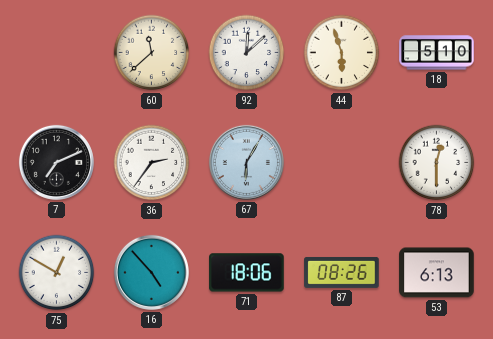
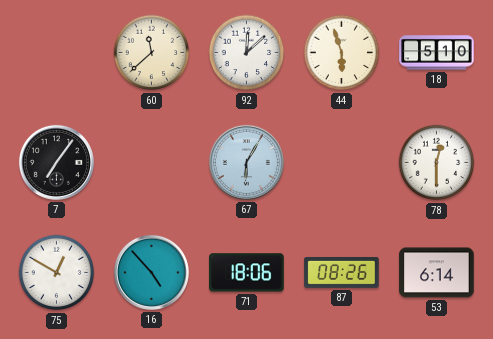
7: 7:11 -> 7:06
36: 2:36 -> none
53: 6:13 -> 6:14
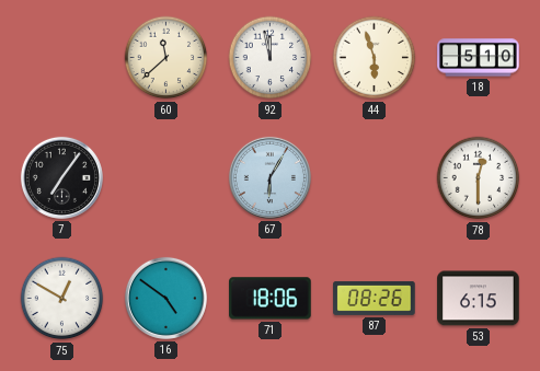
92: 12:08 -> 11:58
16: 4:53 -> 4:51
53: 6:14 -> 6:15
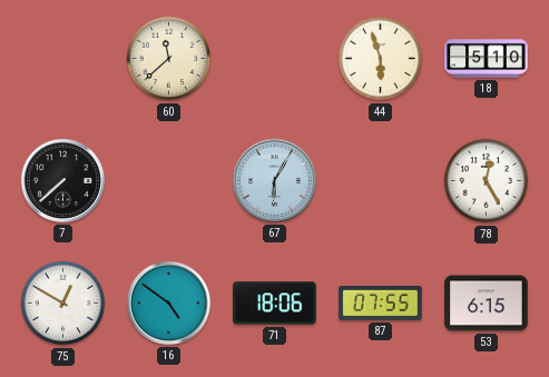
92: 11:58 -> none
7: 7:06 -> 7:38
78: 12:30 -> 12:25
87: 08:26 -> 07:55
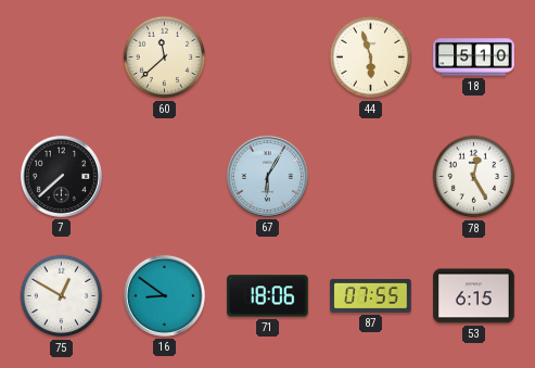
16: 4:51 -> 8:51
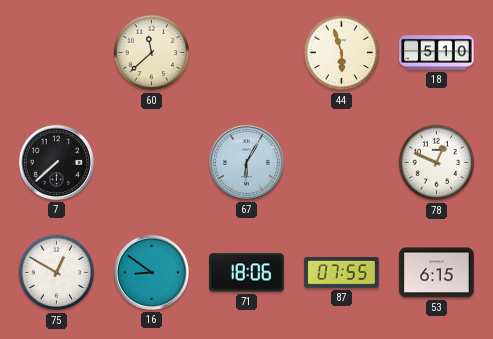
78: 12:25 -> 12:49
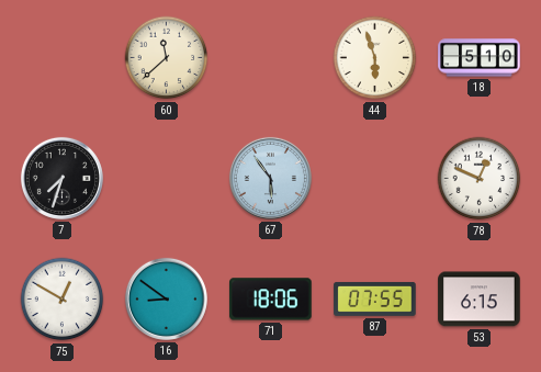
7: 7:38 -> 7:33
67: 6:05 -> 5:54
